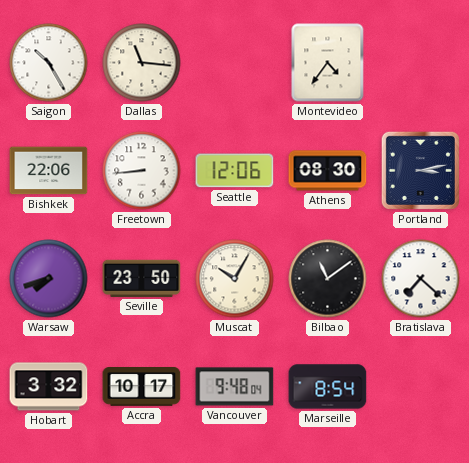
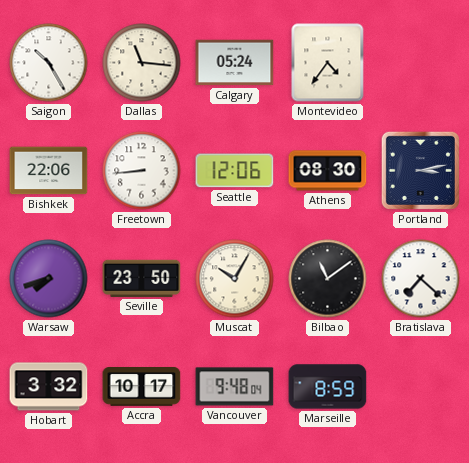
Calgary: none -> 05:24
Marseille: 8:54 -> 8:59
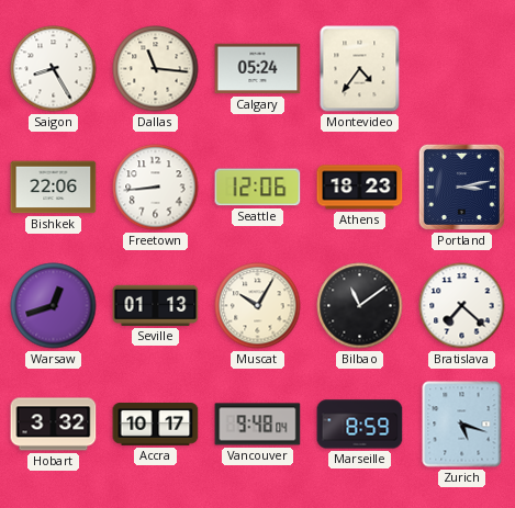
Saigon: 10:25 -> 8:25
Athens: 08:30 -> 18:23
Warsaw: 7:42 -> 12:42
Seville: 23:50 -> 01:13
Zurich: none -> 5:18
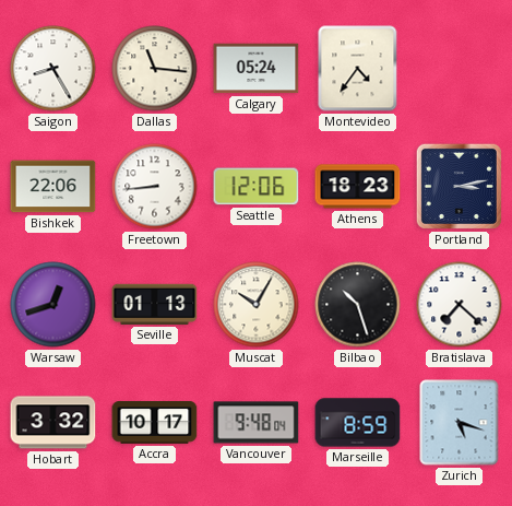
Bilbao: 11:09 -> 10:27
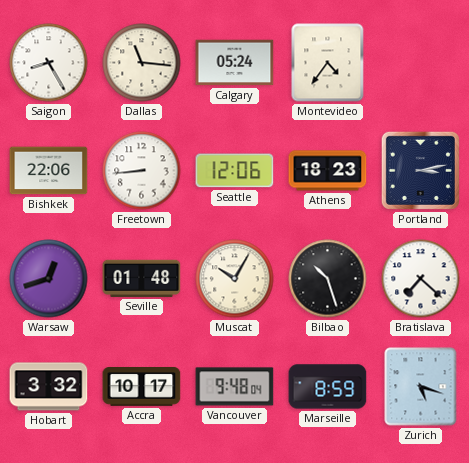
Seville: 01:13 -> 01:48
